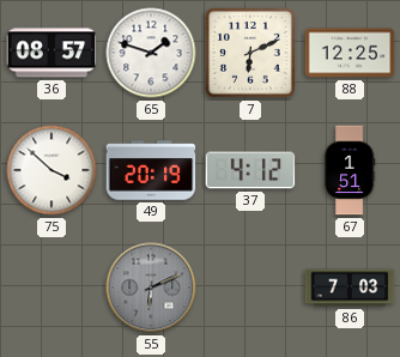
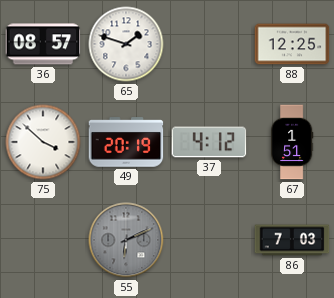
7: 6:11 -> none
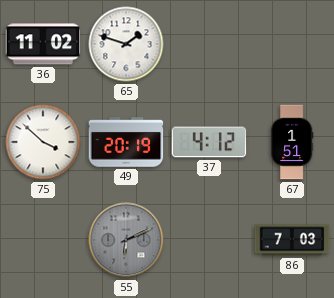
36: 08:57 -> 11:02
88: 12:25 -> none
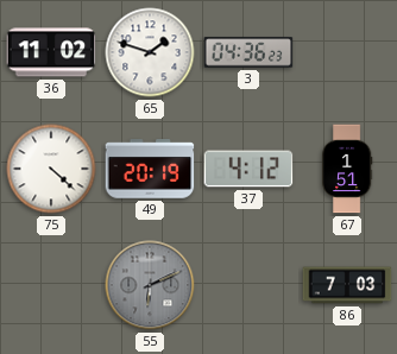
3: none -> 04:36
75: 3:52 -> 4:22
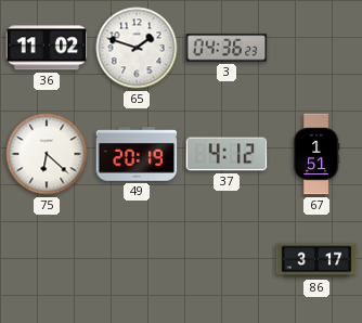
75: 4:22 -> 6:22
55: 6:11 -> none
86: 7:03 -> 3:17
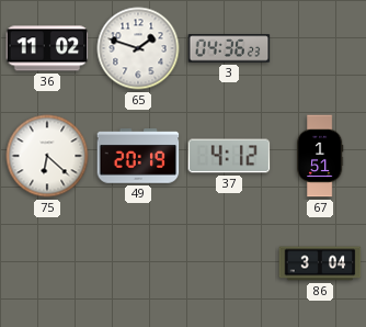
86: 3:17 -> 3:04
